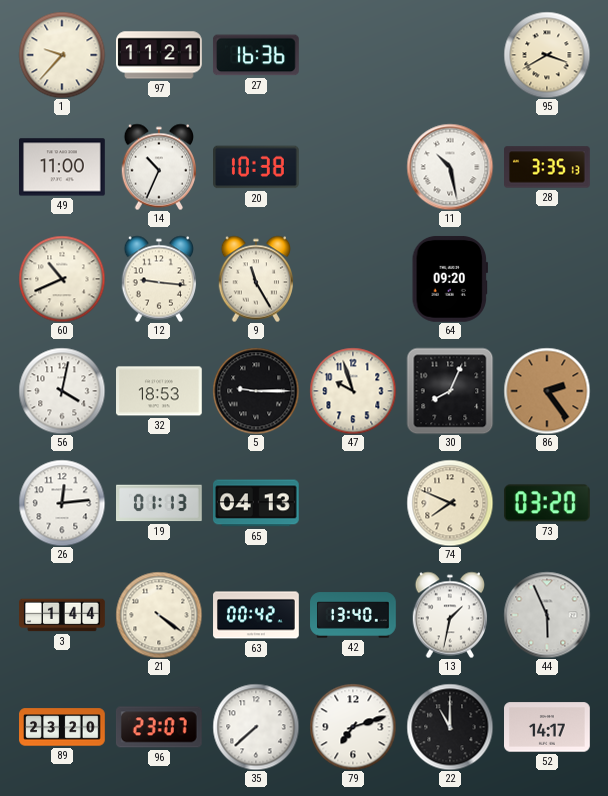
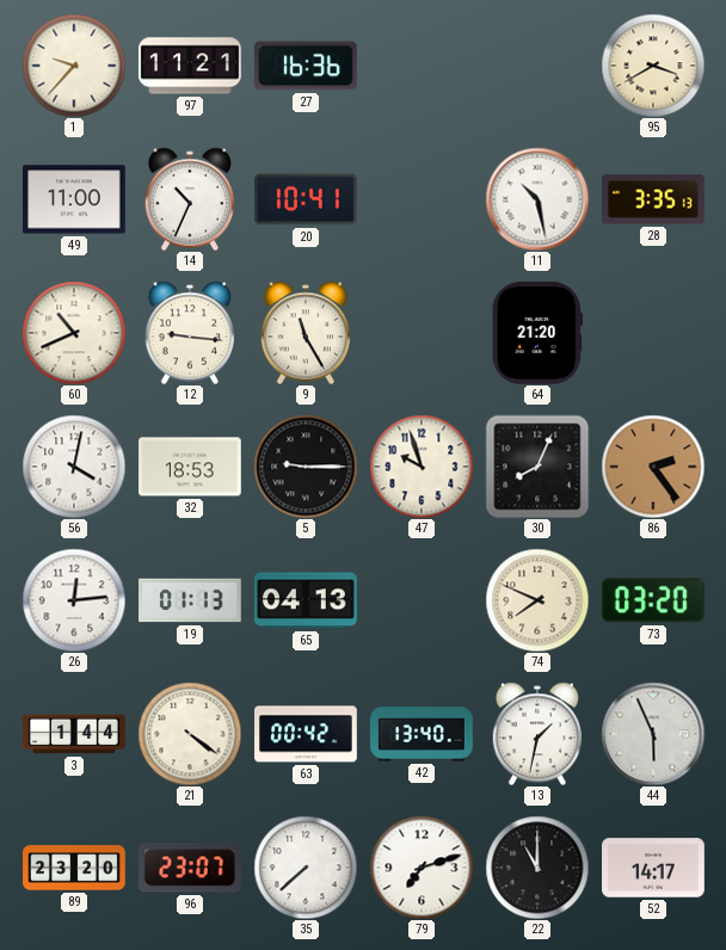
20: 10:38 -> 10:41
64: 09:20 -> 21:20
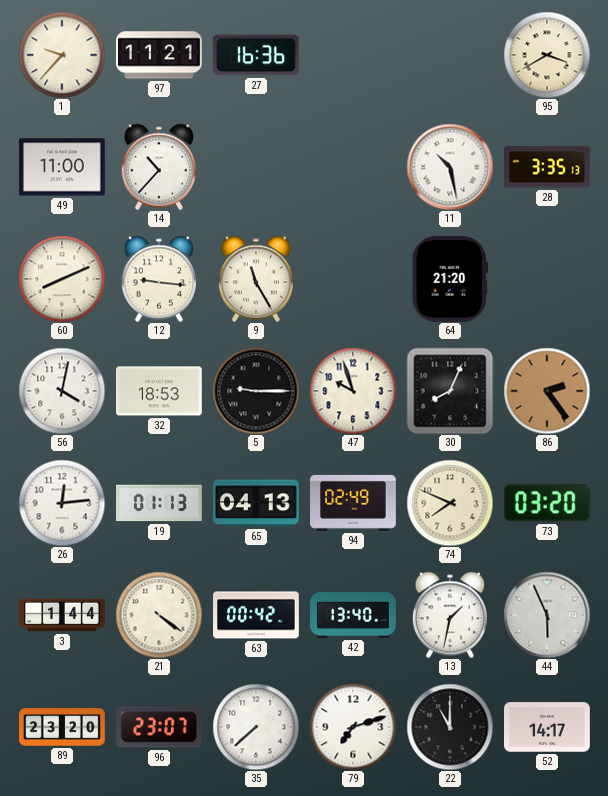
14: 10:34 -> 10:37
20: 10:41 -> none
60: 10:41 -> 8:11
94: none -> 02:49
